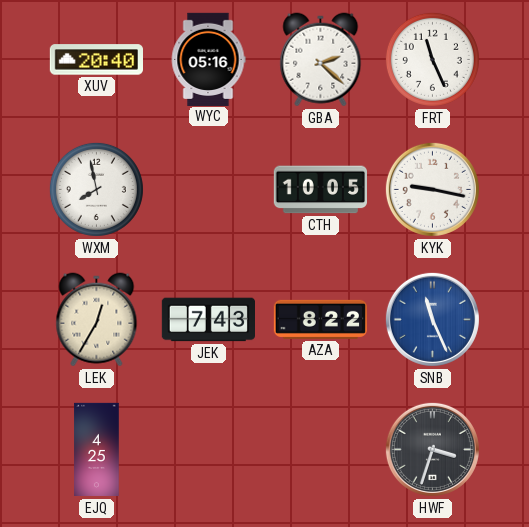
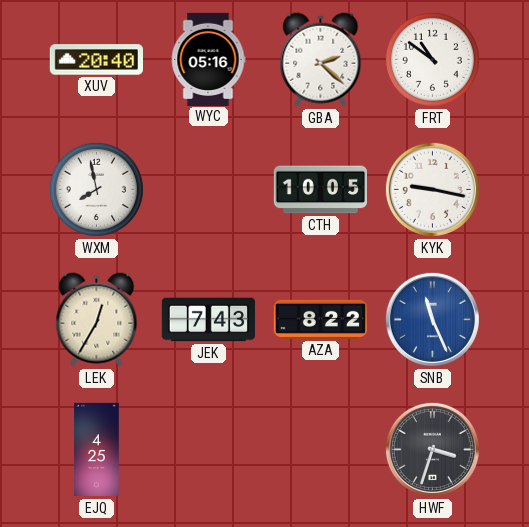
FRT: 11:26 -> 10:51
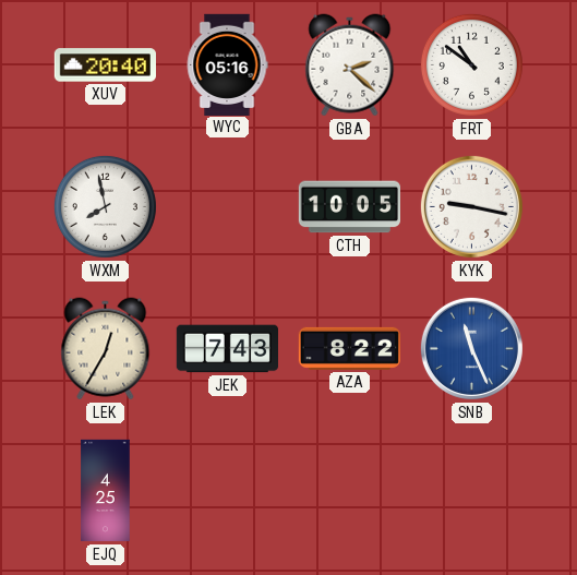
HWF: 3:33 -> none
